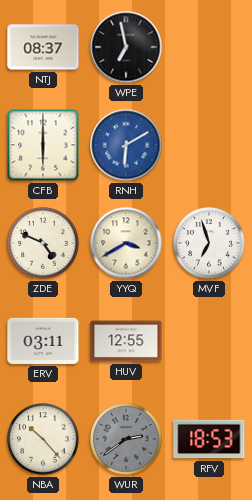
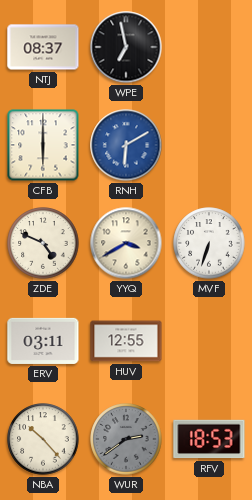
MVF: 6:57 -> 6:33
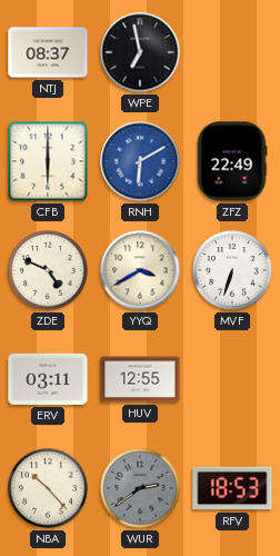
ZFZ: none -> 22:49
